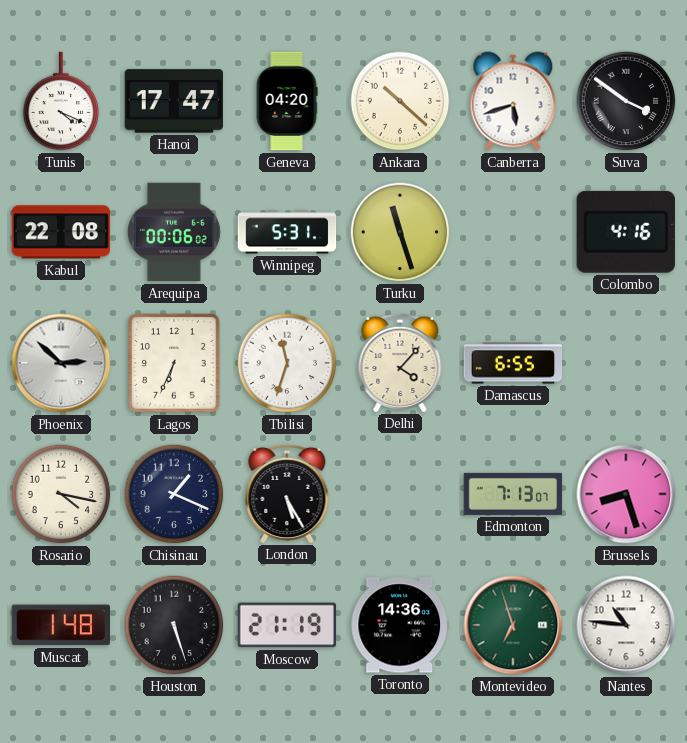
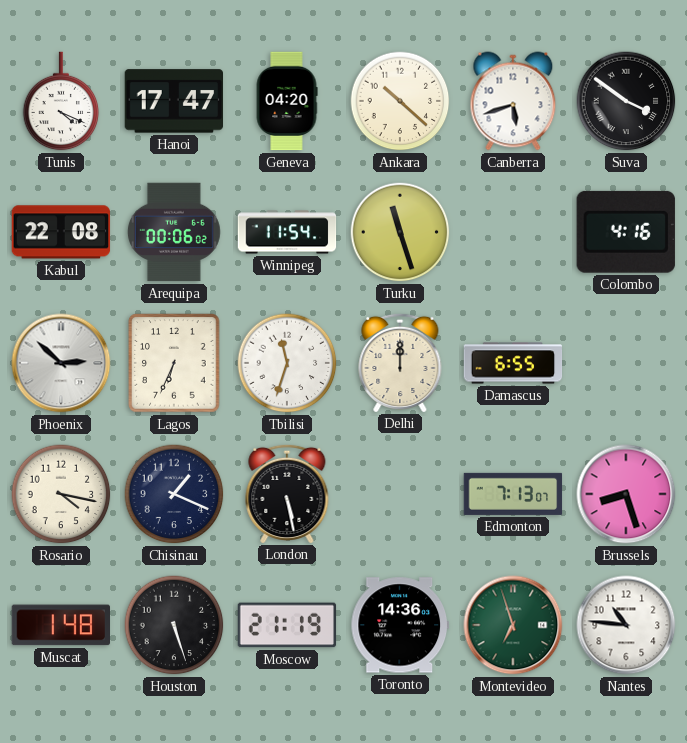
Winnipeg: 5:31 -> 11:54
Delhi: 4:07 -> 12:00
London: 5:25 -> 5:28
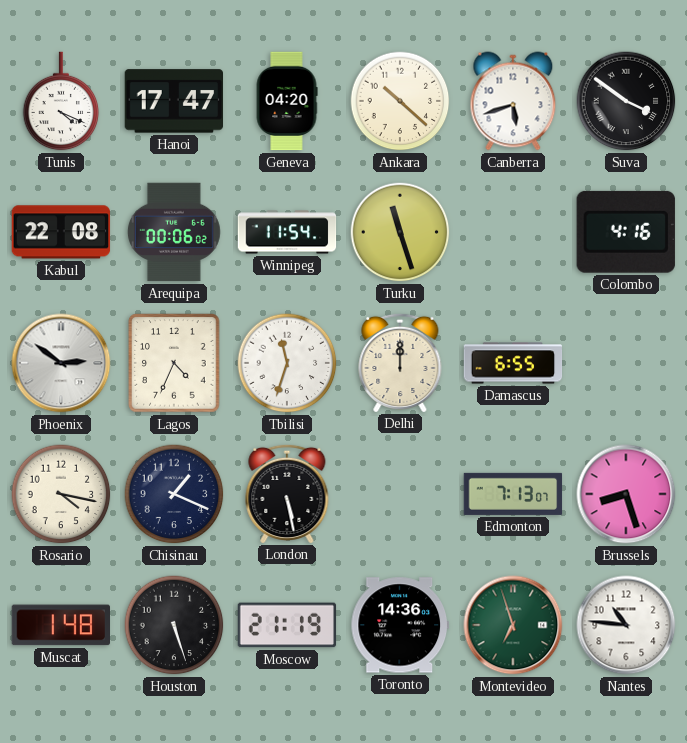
Phoenix: 2:52 -> 2:51
Lagos: 6:34 -> 4:34
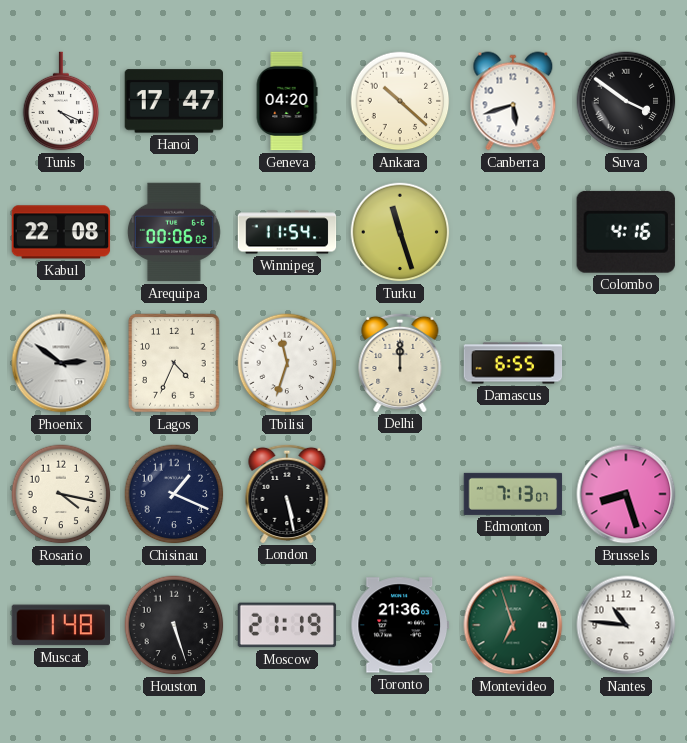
Toronto: 14:36 -> 21:36
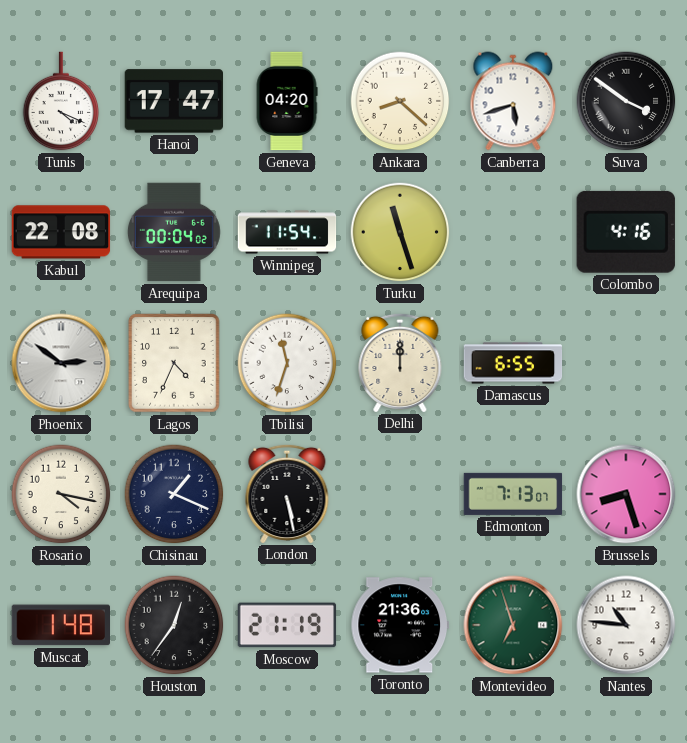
Ankara: 10:22 -> 8:22
Arequipa: 00:06 -> 00:04
Houston: 5:27 -> 12:36
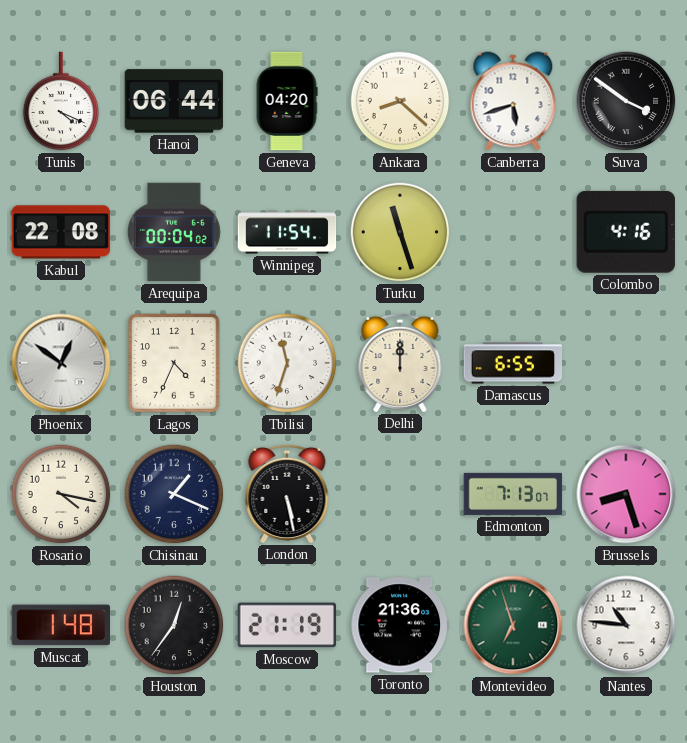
Hanoi: 17:47 -> 06:44
Phoenix: 2:51 -> 12:51
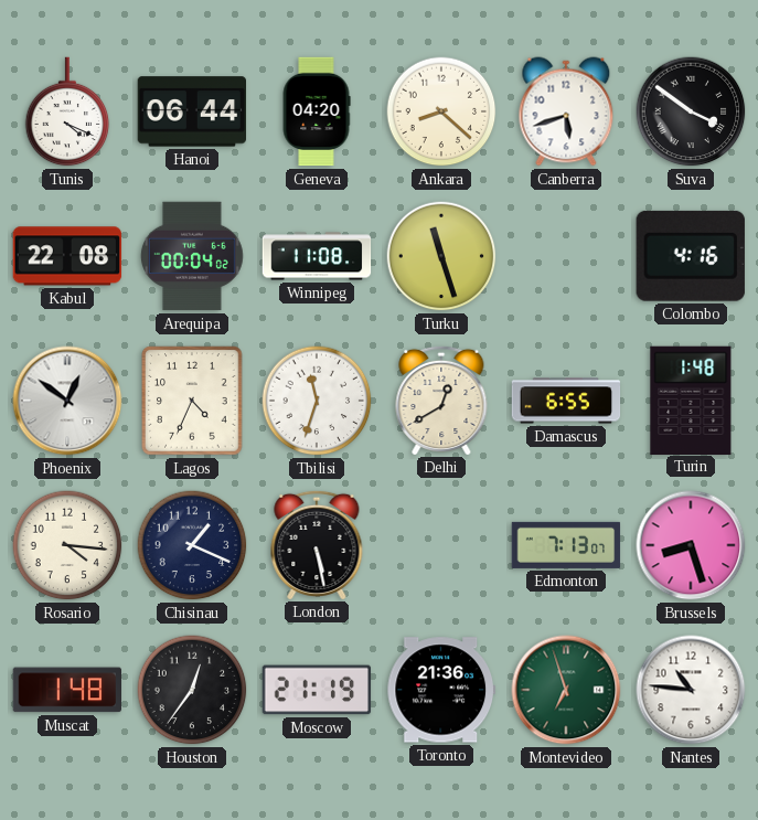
Winnipeg: 11:54 -> 11:08
Delhi: 12:00 -> 12:40
Turin: none -> 1:48
Rosario: 4:17 -> 4:16
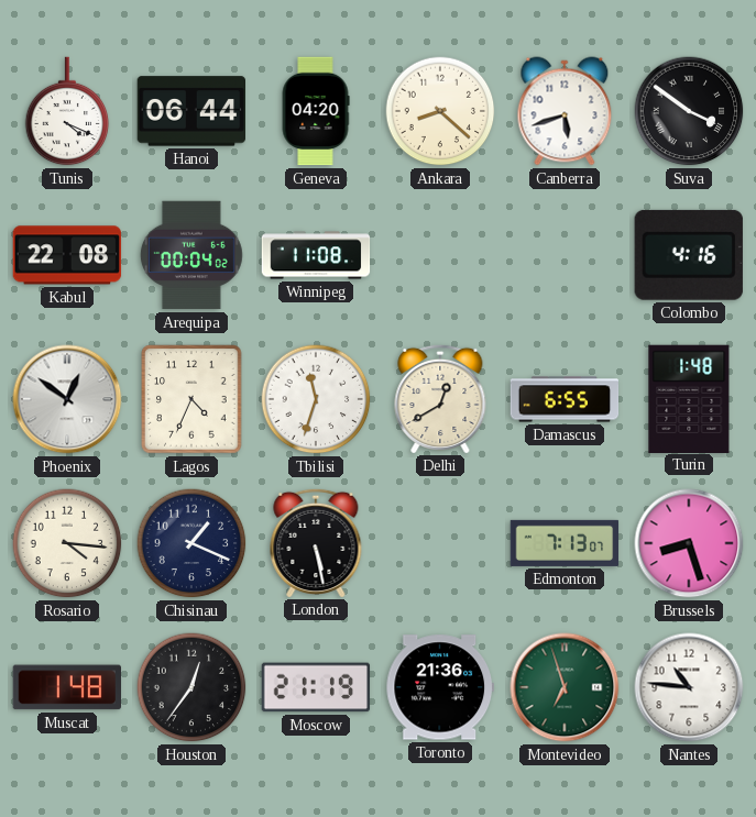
Turku: 11:27 -> none
